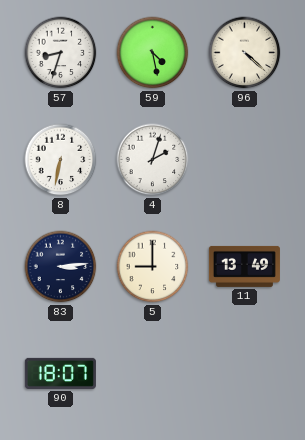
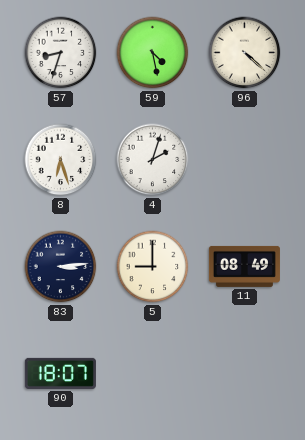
8: 6:32 -> 6:27
11: 13:49 -> 08:49
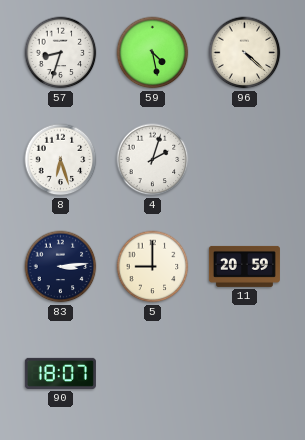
11: 08:49 -> 20:59
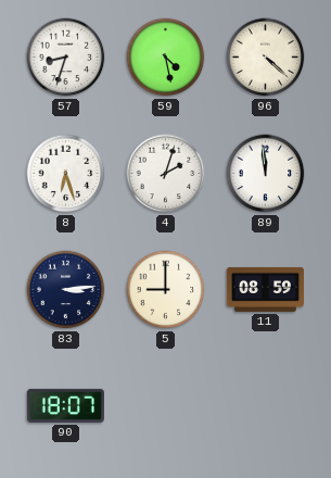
89: none -> 11:59
11: 20:59 -> 08:59
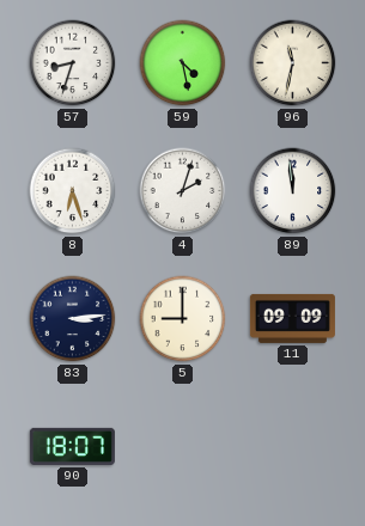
96: 4:22 -> 11:32
11: 08:59 -> 09:09
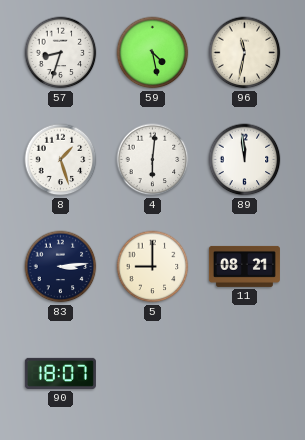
8: 6:27 -> 1:27
4: 2:03 -> 6:01
11: 09:09 -> 08:21
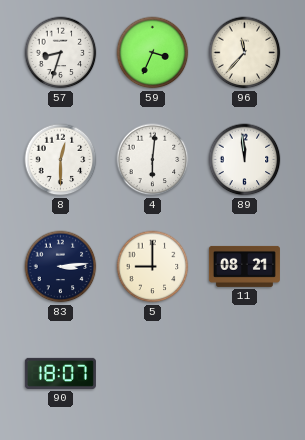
59: 4:28 -> 3:34
96: 11:32 -> 11:37
8: 1:27 -> 12:30
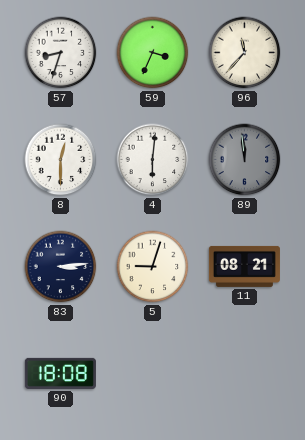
89 dial: white -> grey
5: 9:00 -> 9:03
90: 18:07 -> 18:08
